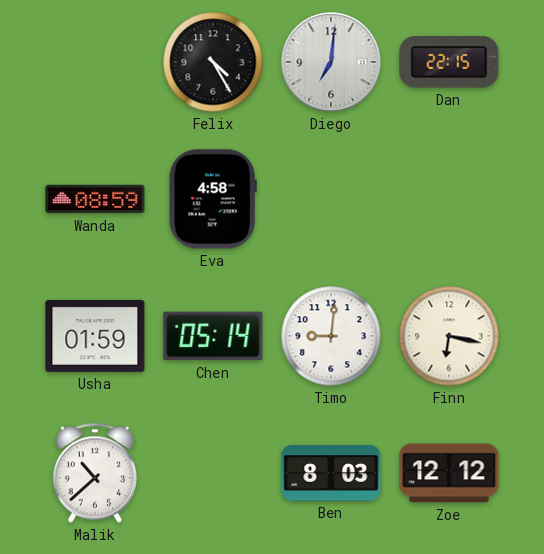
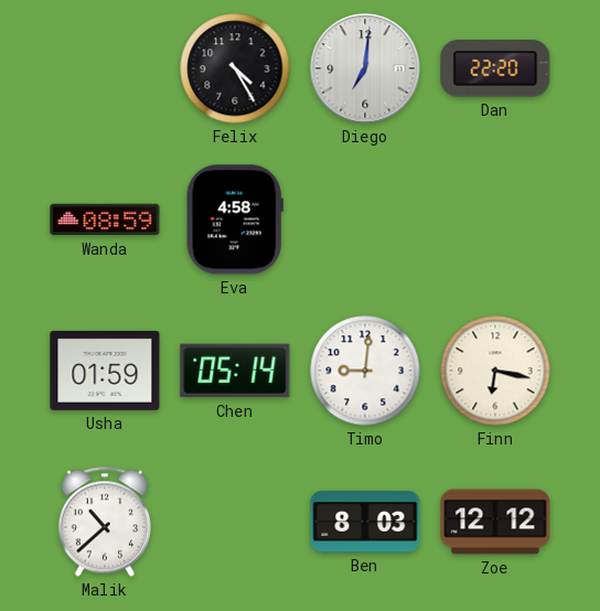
Dan: 22:15 -> 22:20
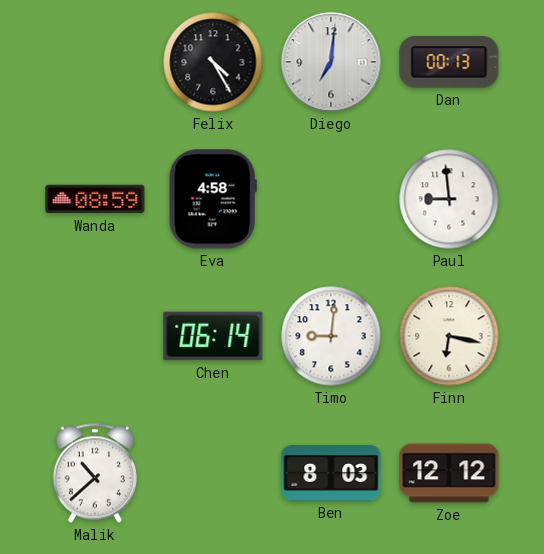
Dan: 22:20 -> 00:13
Paul: none -> 8:59
Usha: 01:59 -> none
Chen: 05:14 -> 06:14
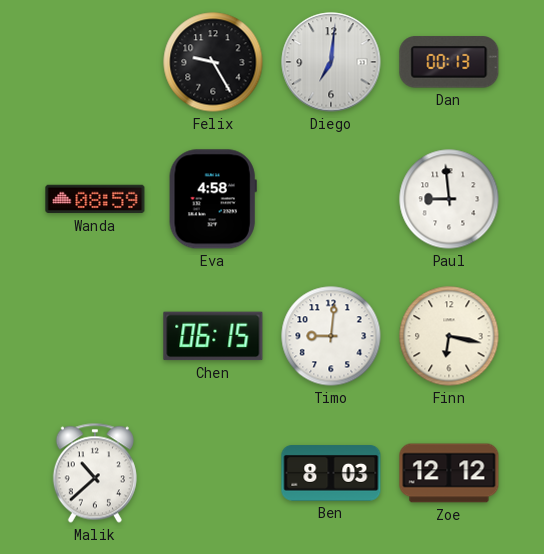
Felix: 4:25 -> 9:25
Chen: 06:14 -> 06:15
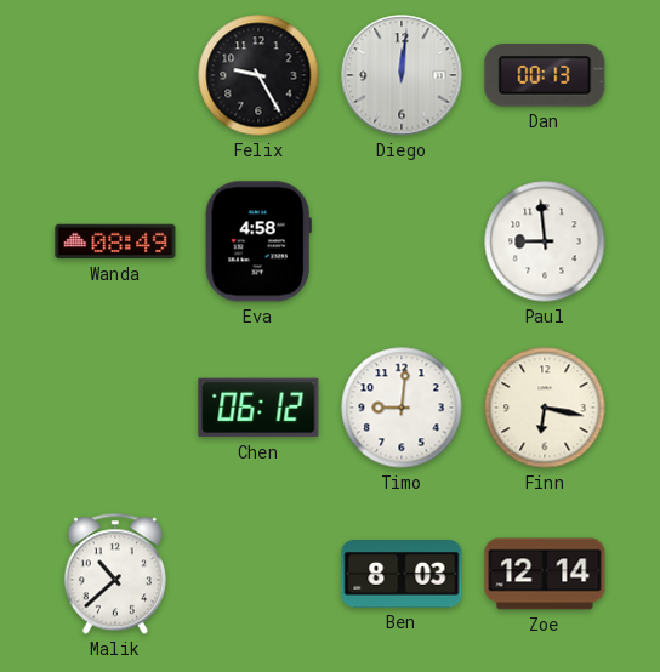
Diego: 7:01 -> 12:01
Wanda: 08:59 -> 08:49
Chen: 06:15 -> 06:12
Zoe: 12:12 -> 12:14
